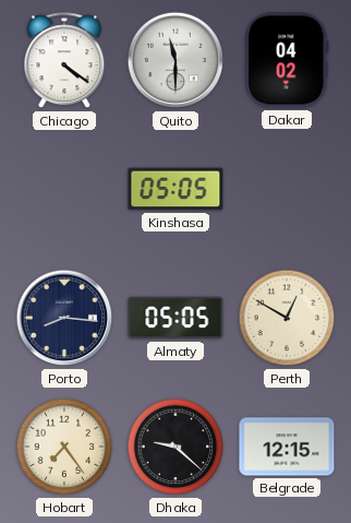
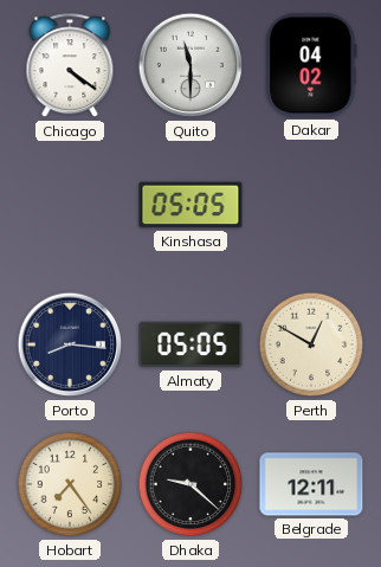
Belgrade: 12:15 -> 12:11
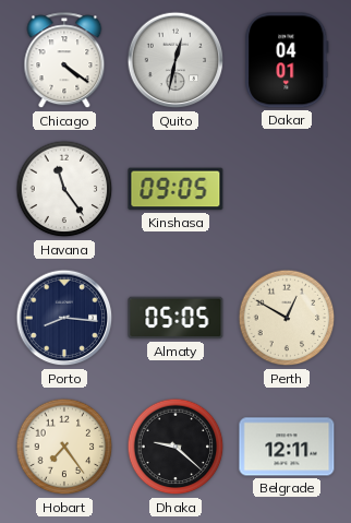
Quito: 11:30 -> 12:32
Dakar: 04:02 -> 04:01
Havana: none -> 11:24
Kinshasa: 05:05 -> 09:05
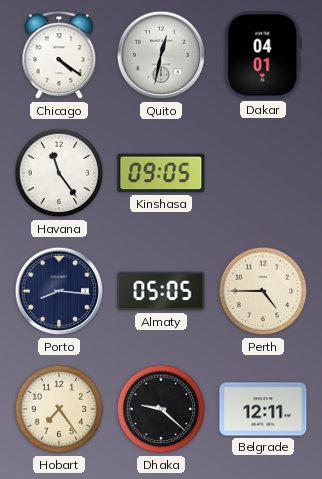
Perth: 12:50 -> 4:45
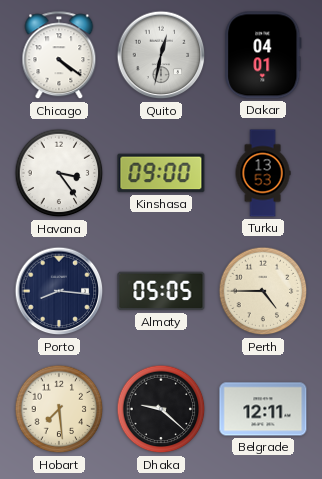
Havana: 11:24 -> 3:24
Kinshasa: 09:05 -> 09:00
Turku: none -> 13:53
Hobart: 7:24 -> 7:29
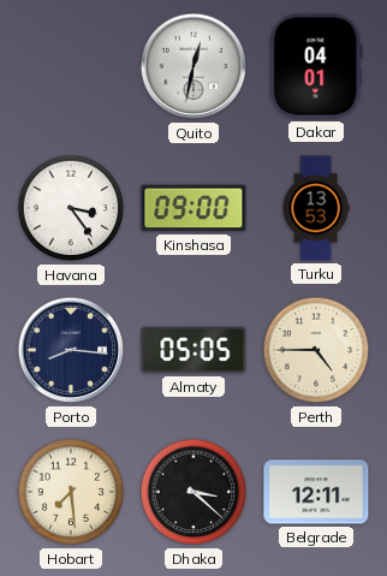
Chicago: 4:21 -> none
Dhaka: 9:22 -> 3:22
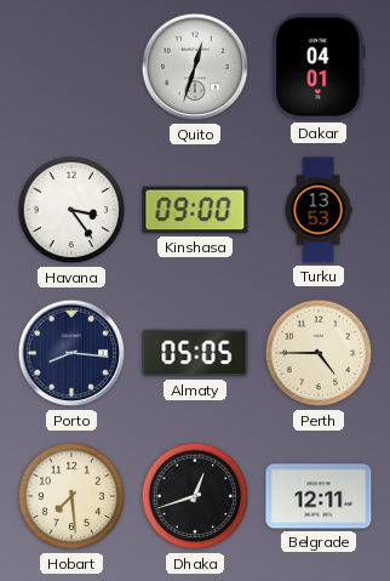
Quito: 12:32 -> 12:33
Dhaka: 3:22 -> 12:42
